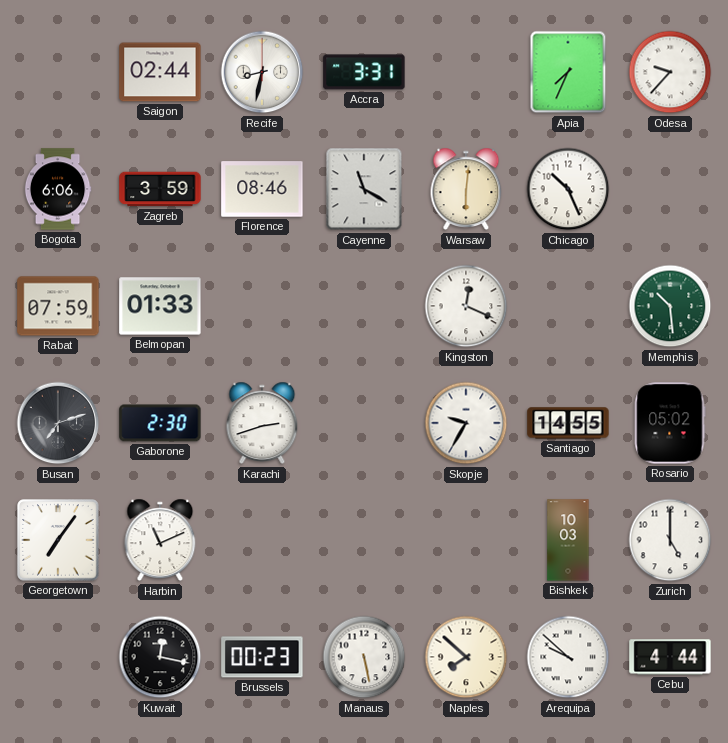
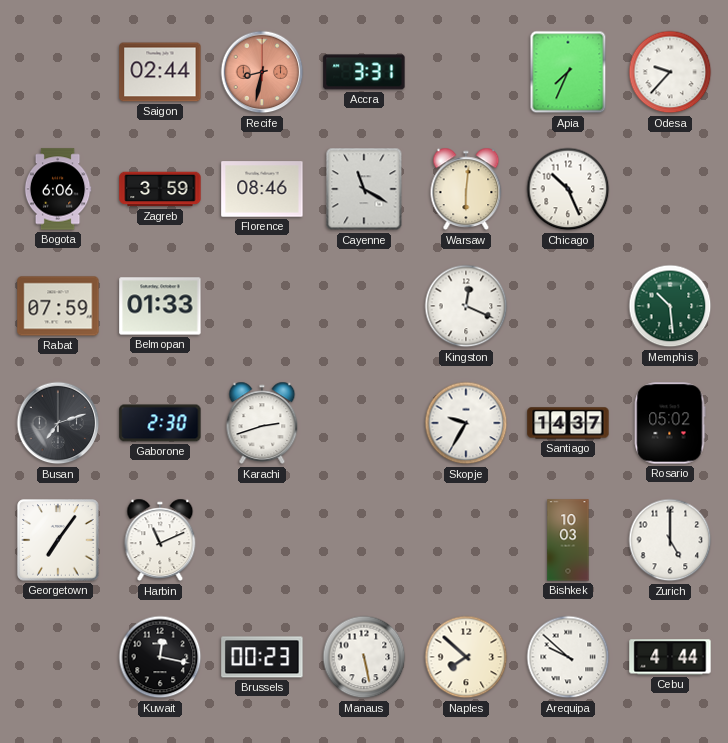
Recife dial: white -> salmon
Santiago: 14:55 -> 14:37
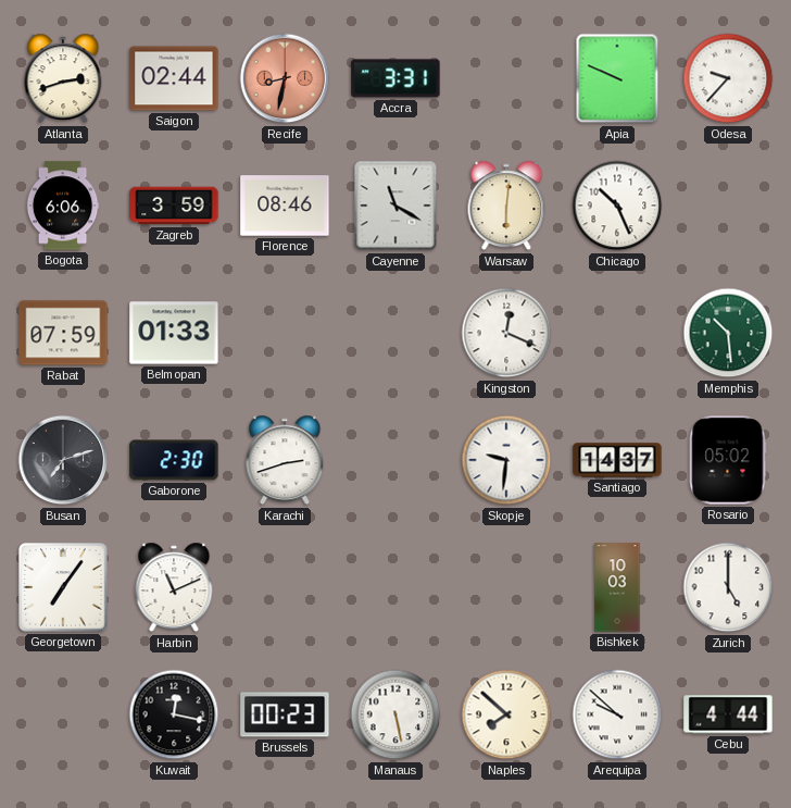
Atlanta: none -> 2:42
Apia: 7:34 -> 9:49
Skopje: 9:35 -> 9:31
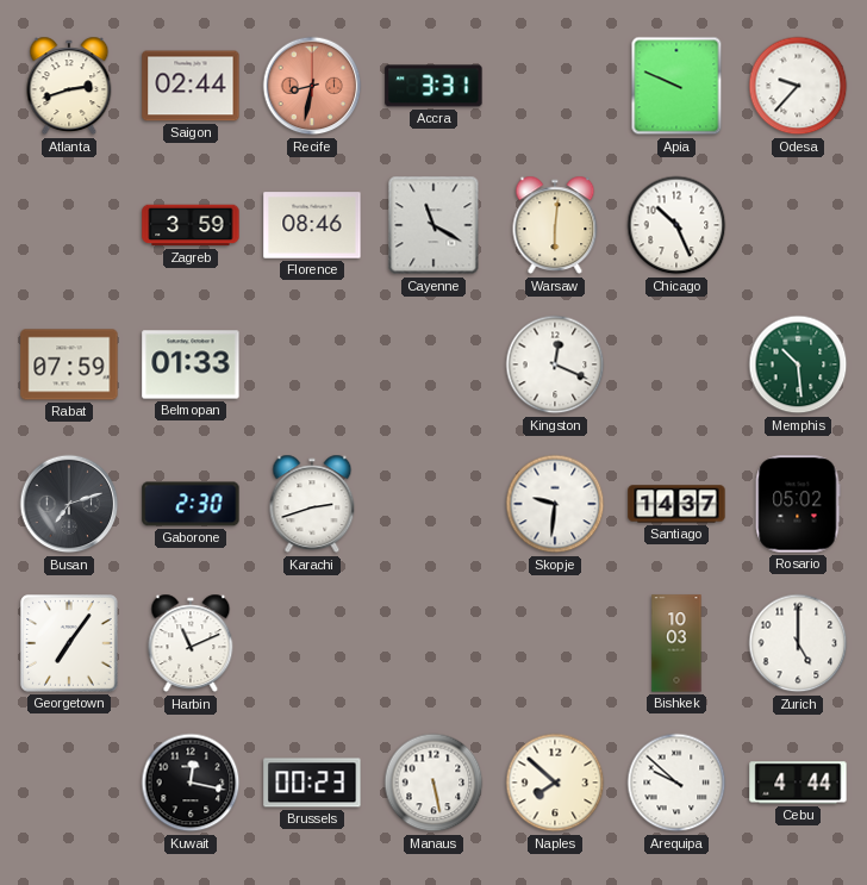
Bogota: 6:06 -> none
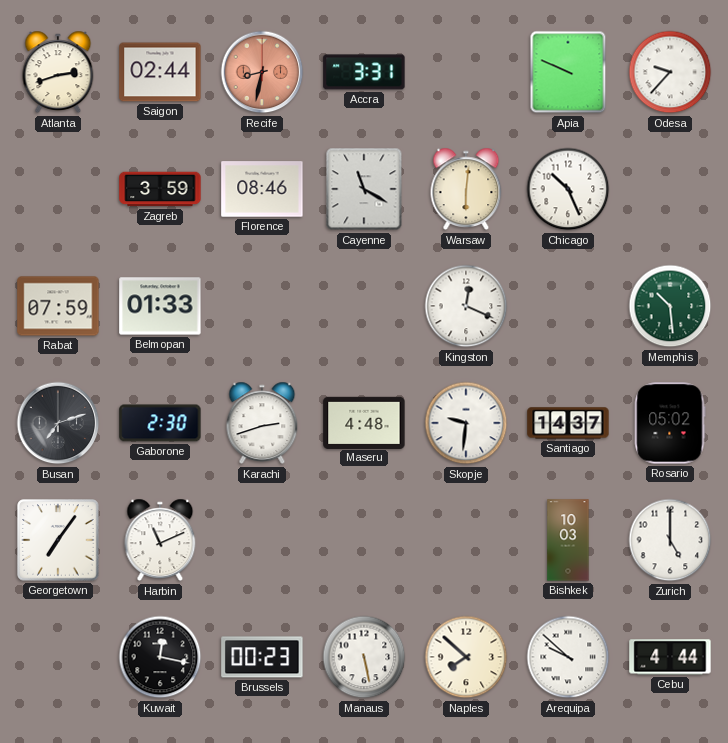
Maseru: none -> 4:48
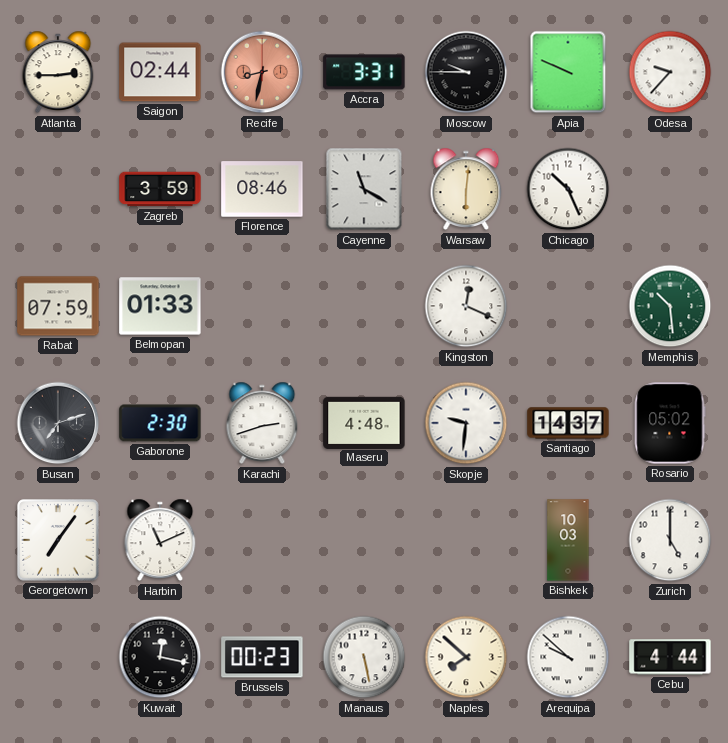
Atlanta: 2:42 -> 2:45
Moscow: none -> 9:45
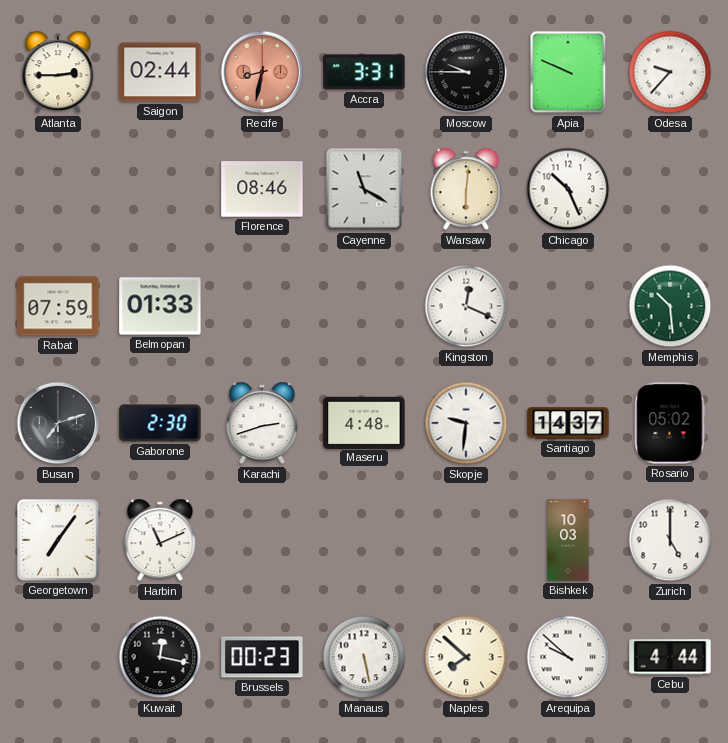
Zagreb: 3:59 -> none
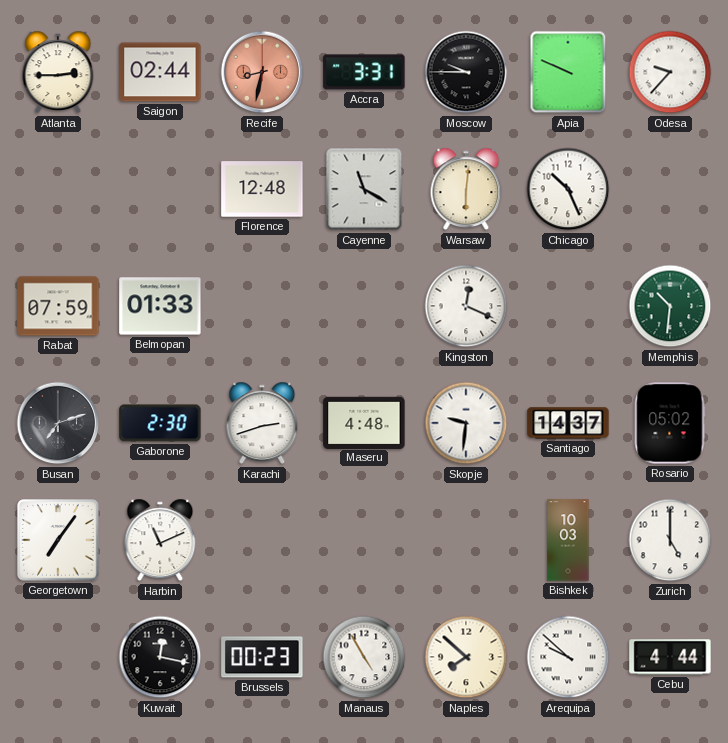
Florence: 08:46 -> 12:48
Memphis: 10:29 -> 10:31
Manaus: 5:28 -> 4:55
